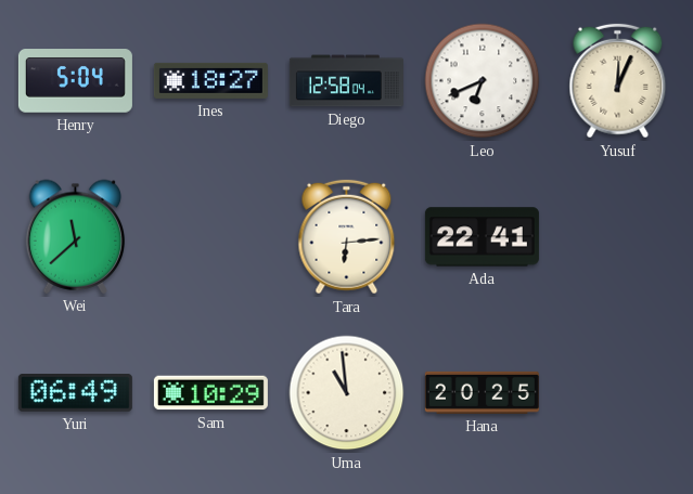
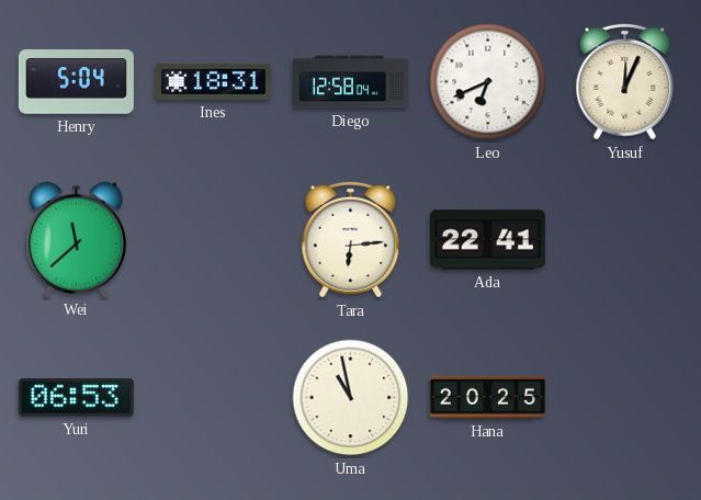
Ines: 18:27 -> 18:31
Yuri: 06:49 -> 06:53
Sam: 10:29 -> none
Uma: 10:59 -> 10:58
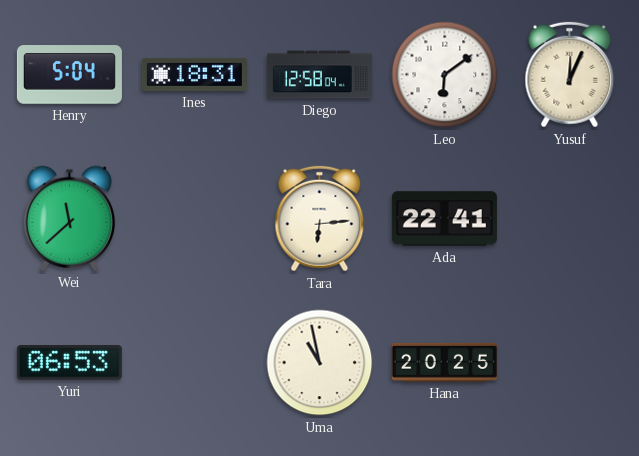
Leo: 6:41 -> 6:09
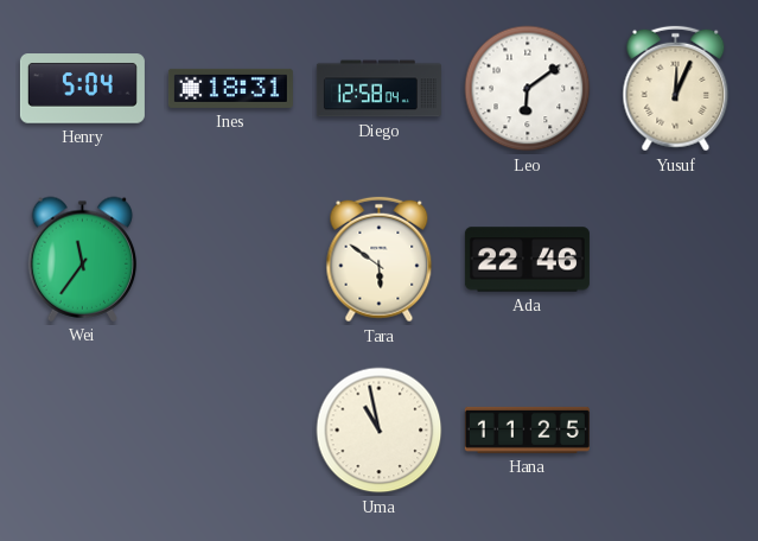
Wei: 11:38 -> 11:36
Tara: 6:14 -> 5:51
Ada: 22:41 -> 22:46
Yuri: 06:53 -> none
Hana: 20:25 -> 11:25
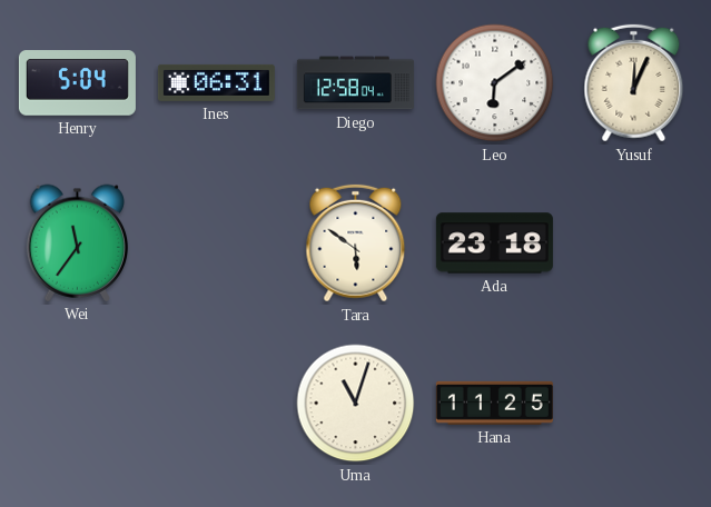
Ines: 18:31 -> 06:31
Ada: 22:46 -> 23:18
Uma: 10:58 -> 11:03
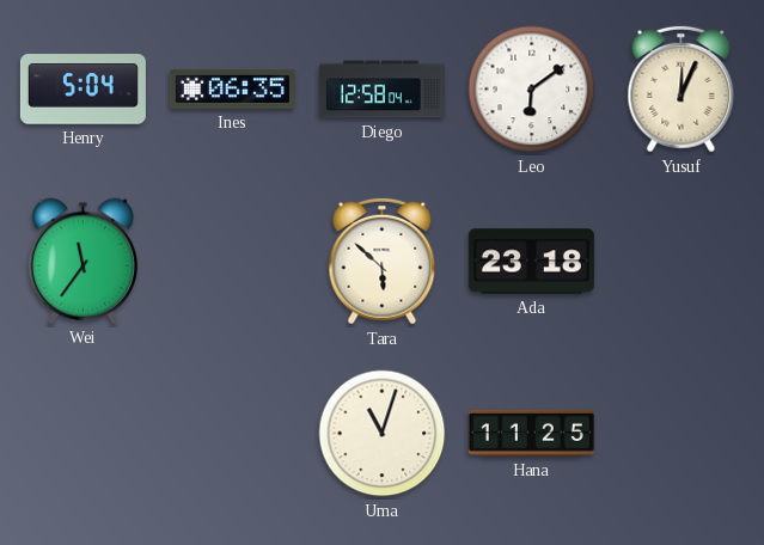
Ines: 06:31 -> 06:35
Tara: 5:51 -> 5:52
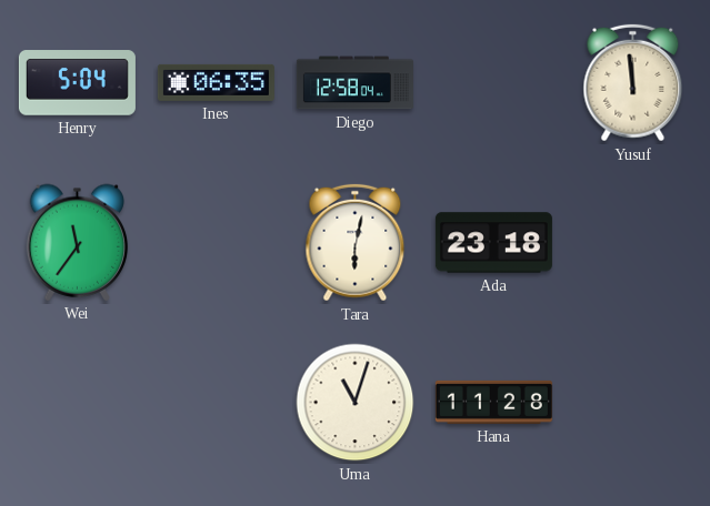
Leo: 6:09 -> none
Yusuf: 12:04 -> 11:59
Tara: 5:52 -> 6:02
Hana: 11:25 -> 11:28
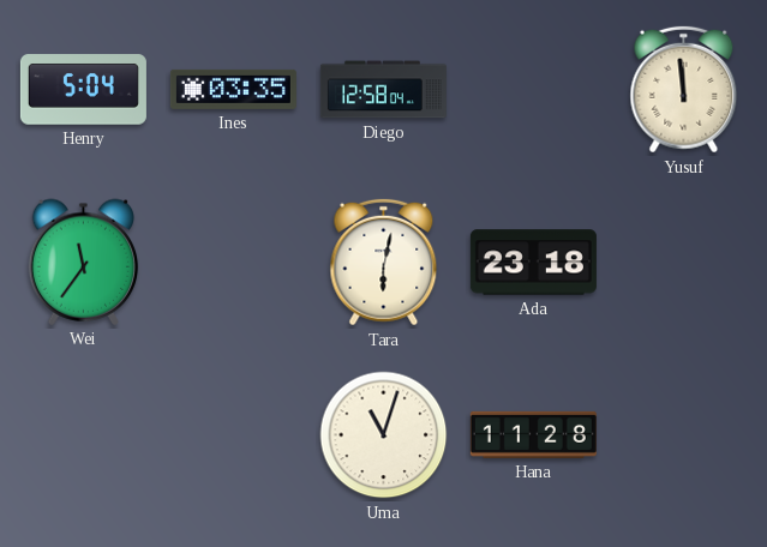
Ines: 06:35 -> 03:35
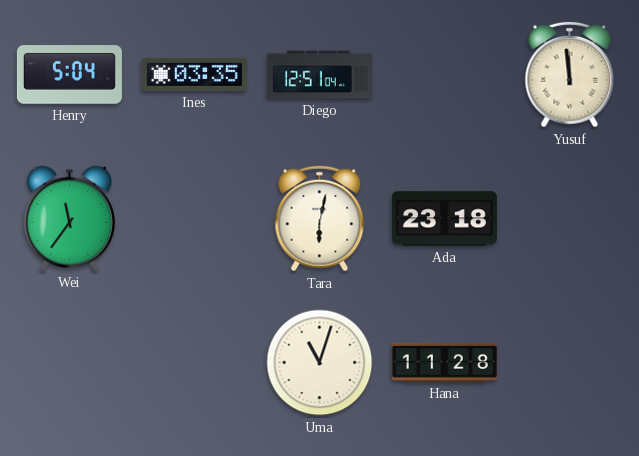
Diego: 12:58 -> 12:51
